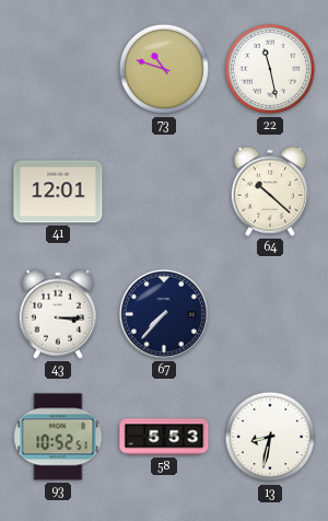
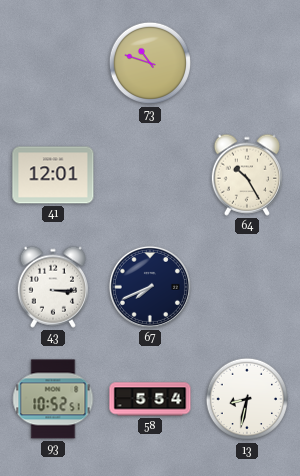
22: 11:28 -> none
64: 10:22 -> 10:25
67: 7:37 -> 7:41
58: 5:53 -> 5:54
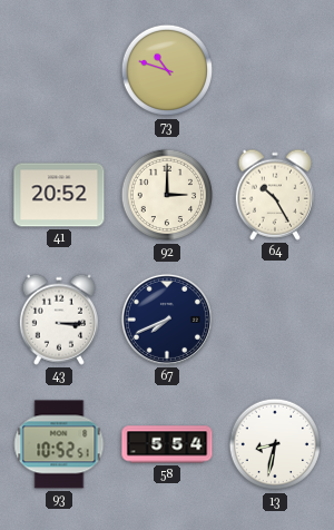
41: 12:01 -> 20:52
92: none -> 3:00
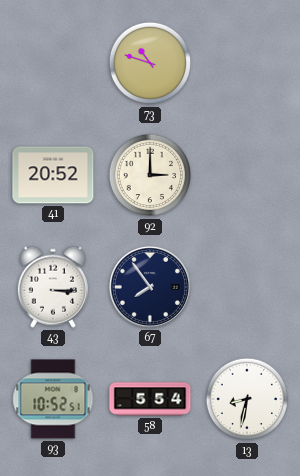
64: 10:25 -> none
67: 7:41 -> 7:54
